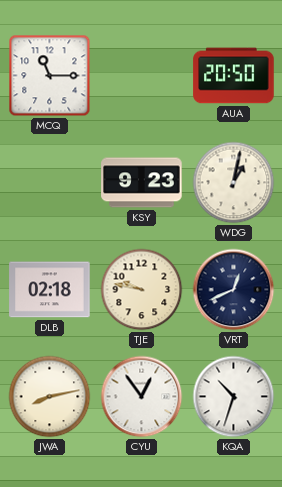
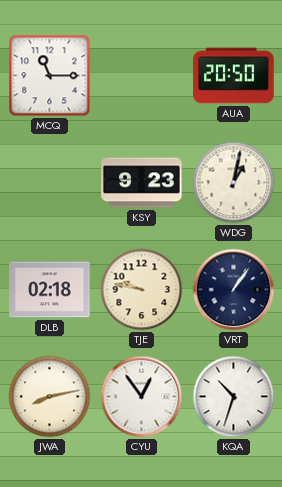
VRT: 12:41 -> 1:06
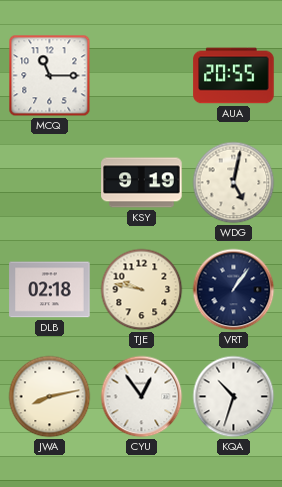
AUA: 20:50 -> 20:55
KSY: 9:23 -> 9:19
WDG: 1:02 -> 5:02
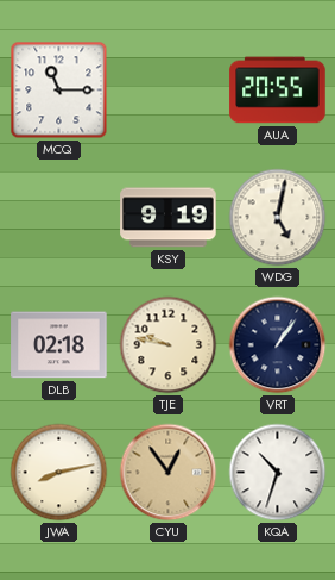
CYU dial: white -> champagne
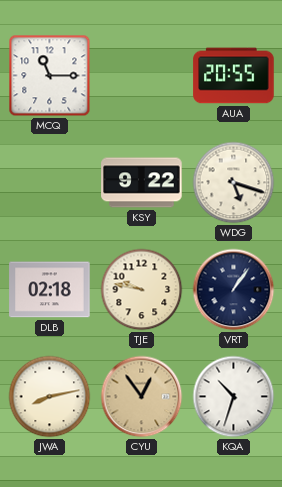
KSY: 9:19 -> 9:22
WDG: 5:02 -> 5:18
